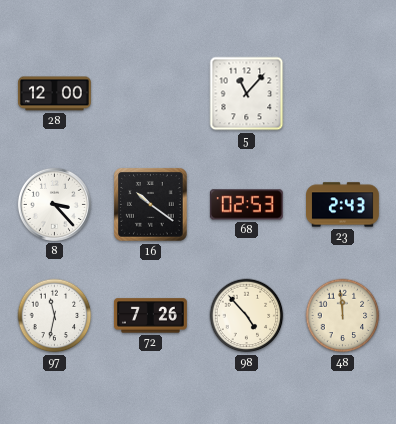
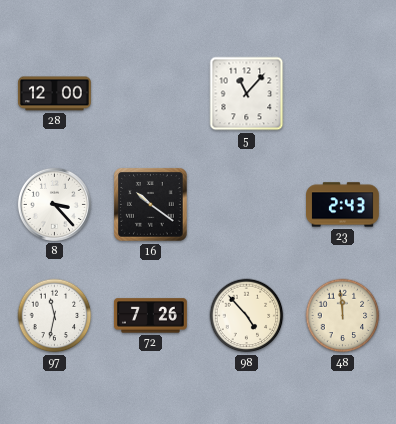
68: 02:53 -> none
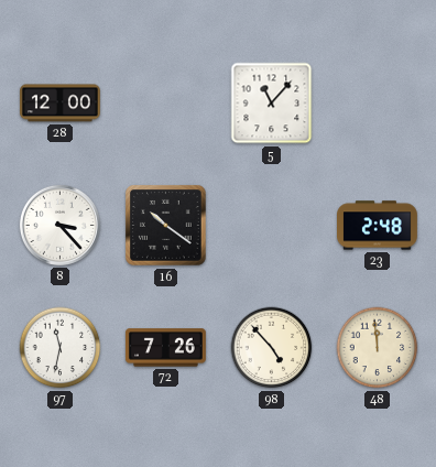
23: 2:43 -> 2:48
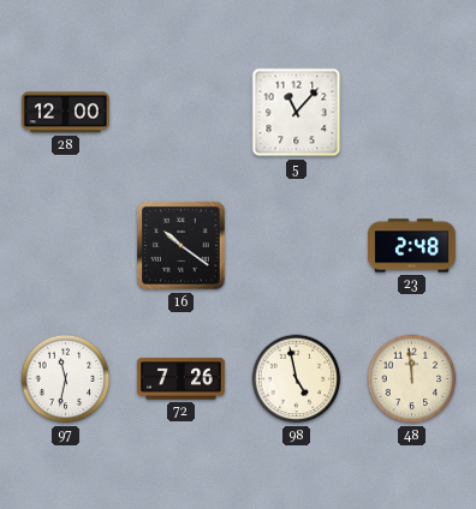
8: 3:23 -> none
98: 4:53 -> 4:58
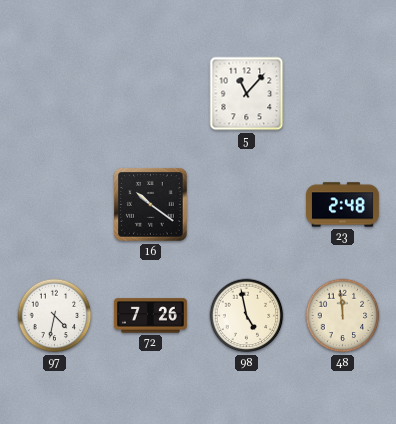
28: 12:00 -> none
97: 11:32 -> 4:32
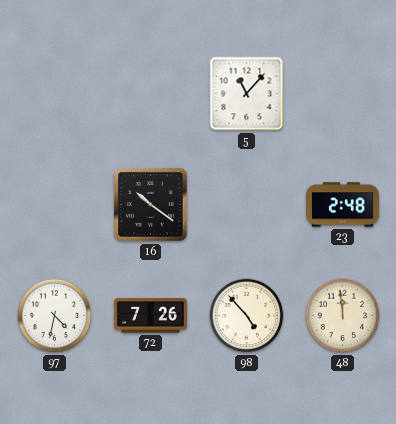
98: 4:58 -> 4:53
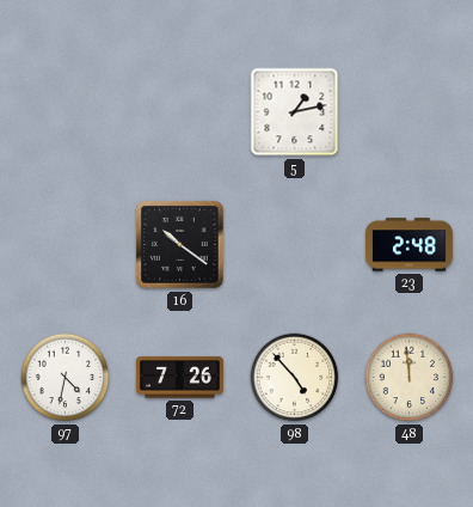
5: 11:07 -> 1:13
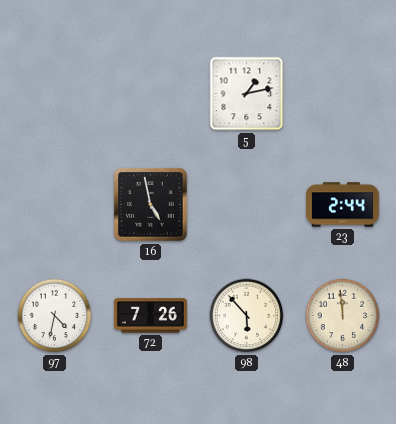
16: 10:21 -> 4:58
23: 2:48 -> 2:44
98: 4:53 -> 5:53
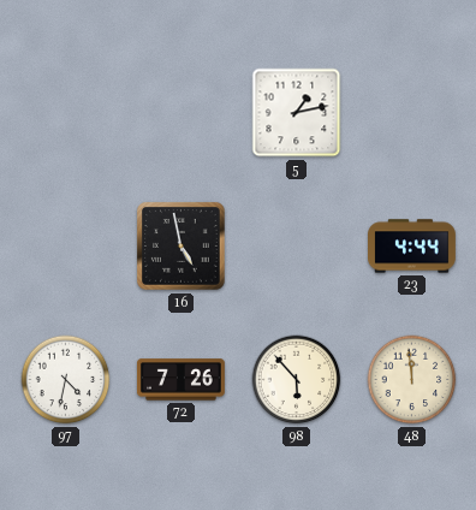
23: 2:44 -> 4:44
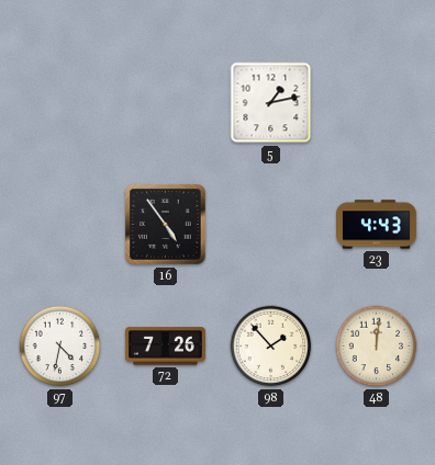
16: 4:58 -> 4:54
23: 4:44 -> 4:43
98: 5:53 -> 1:53
48: 11:59 -> 12:01
